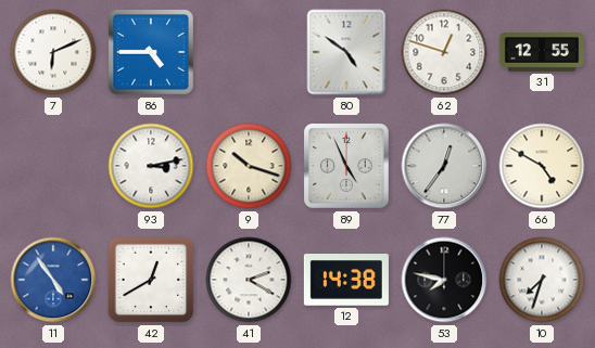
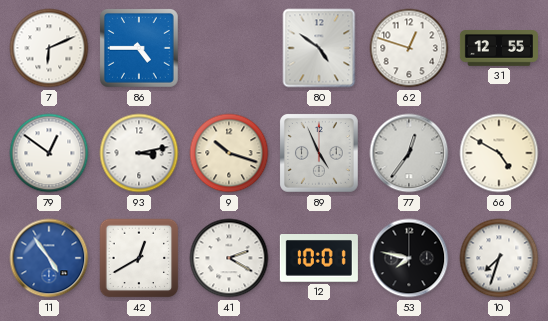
79: none -> 12:51
12: 14:38 -> 10:01
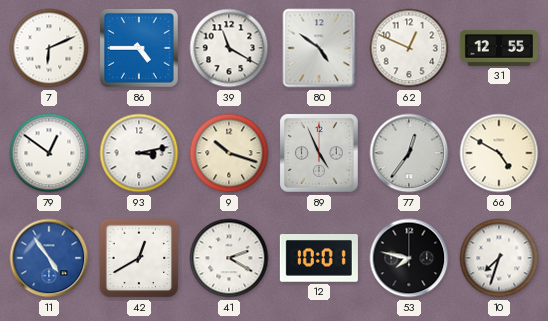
39: none -> 11:20
62: 12:48 -> 12:49
